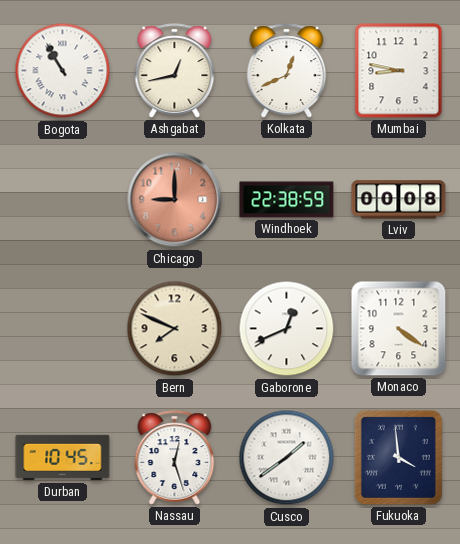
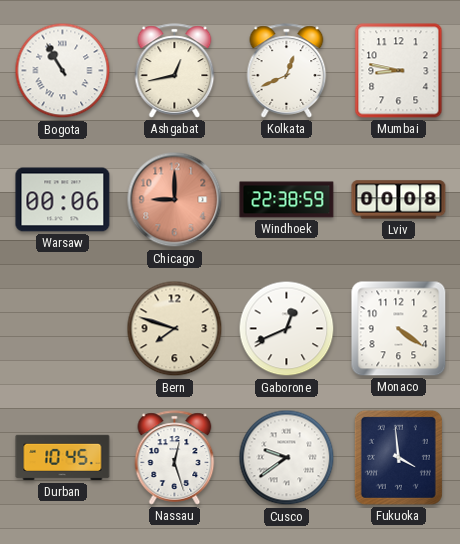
Warsaw: none -> 00:06
Bern: 7:49 -> 7:48
Cusco: 1:39 -> 9:39
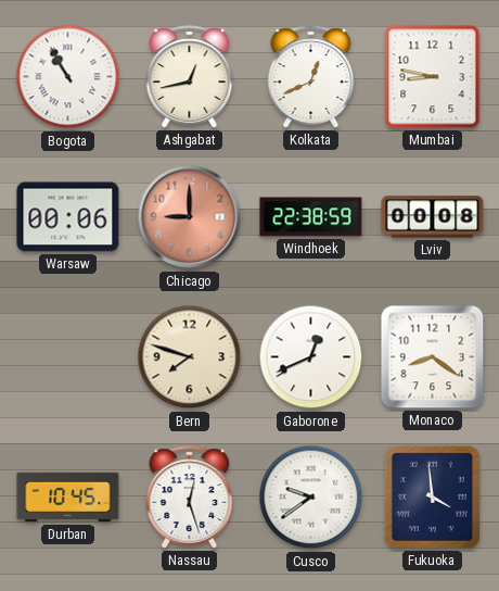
Monaco: 4:21 -> 8:21
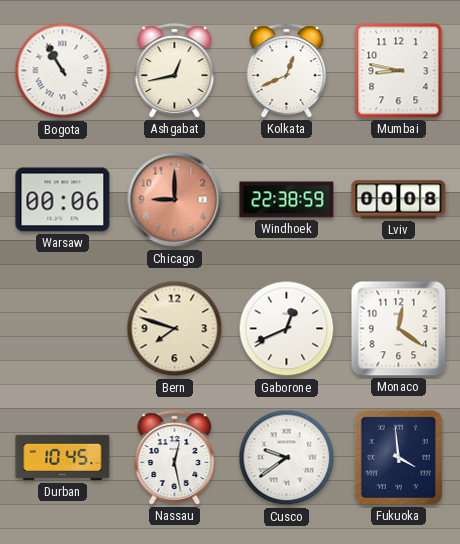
Monaco: 8:21 -> 12:21
Nassau: 12:27 -> 12:28
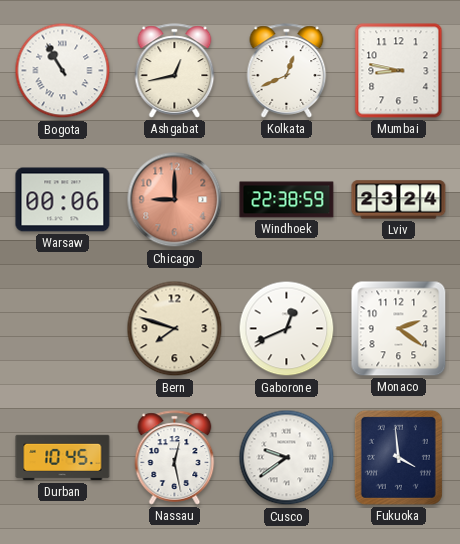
Lviv: 00:08 -> 23:24
Monaco: 12:21 -> 2:21
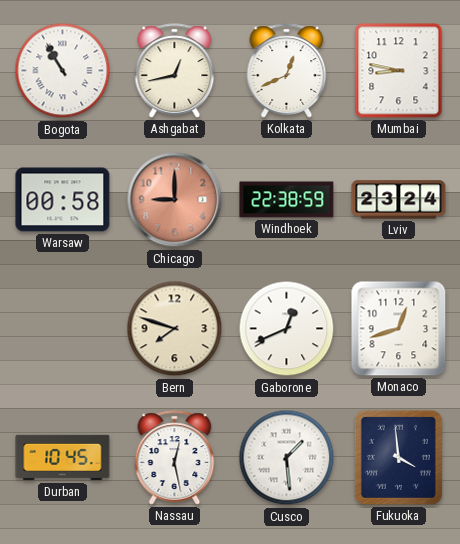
Warsaw: 00:06 -> 00:58
Monaco: 2:21 -> 12:42
Cusco: 9:39 -> 1:29
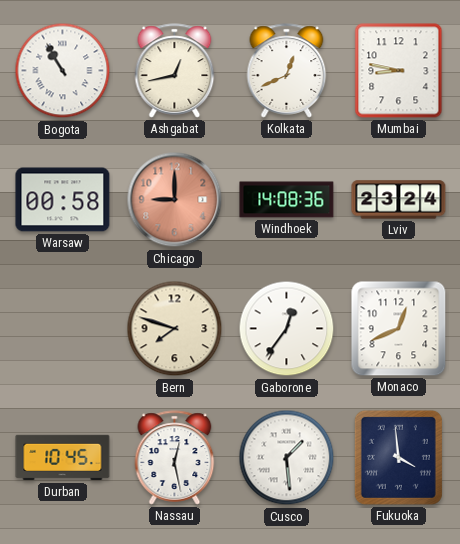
Windhoek: 22:38 -> 14:08
Gaborone: 12:41 -> 12:36
Monaco: 12:42 -> 12:41
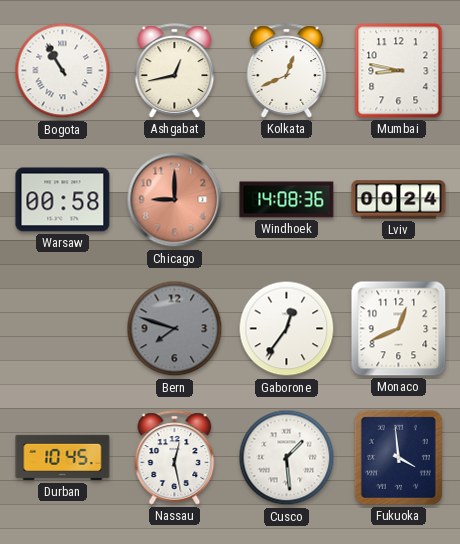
Lviv: 23:24 -> 00:24
Bern dial: cream -> grey
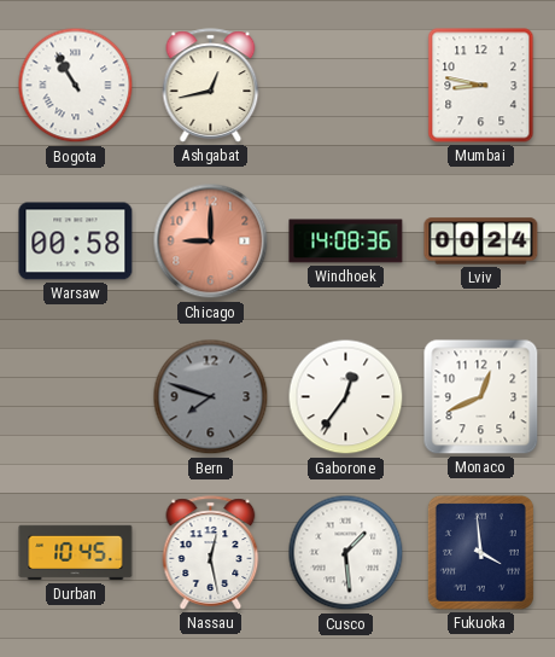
Kolkata: 12:41 -> none
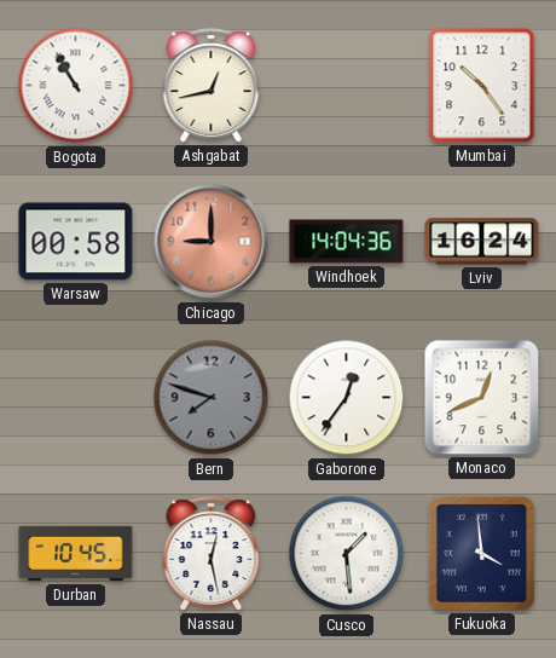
Mumbai: 8:47 -> 10:24
Windhoek: 14:08 -> 14:04
Lviv: 00:24 -> 16:24
